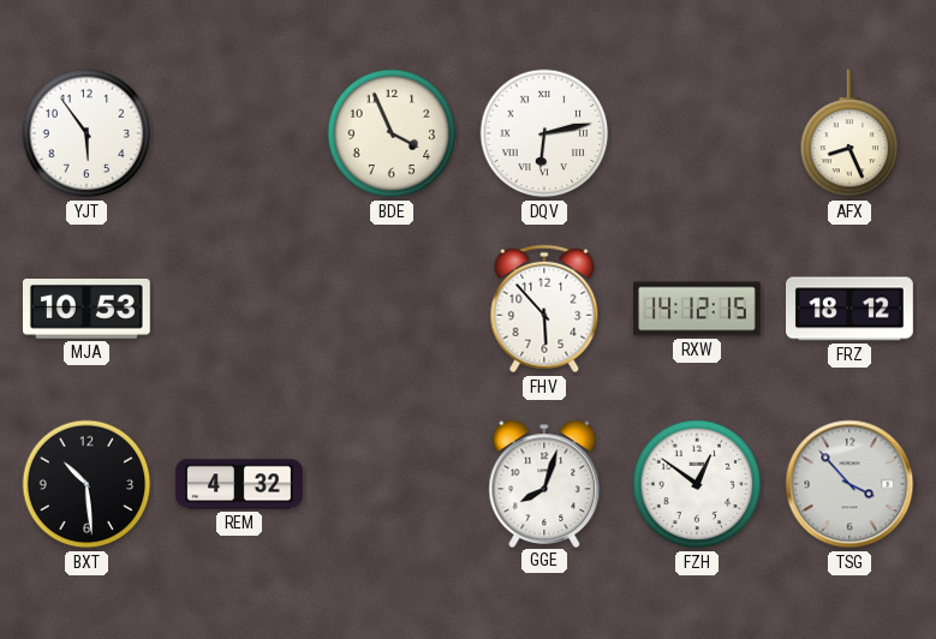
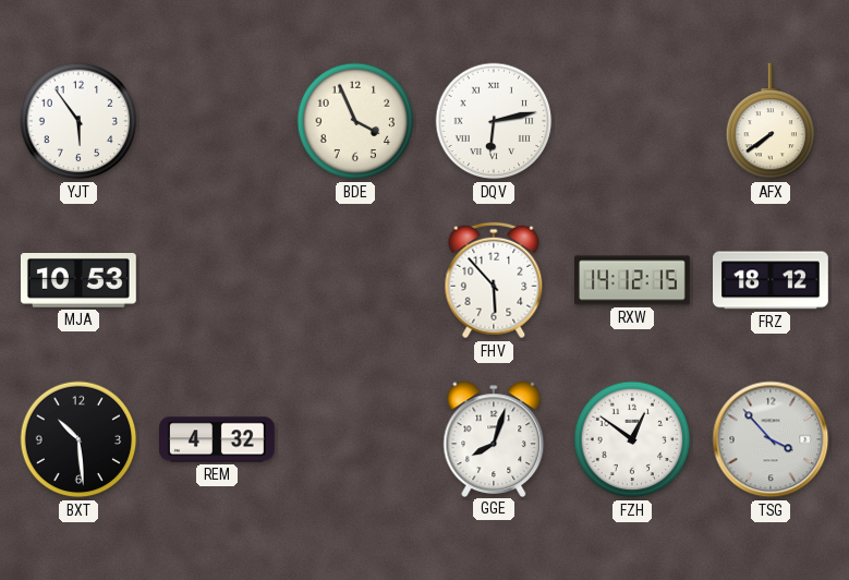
AFX: 8:26 -> 7:39
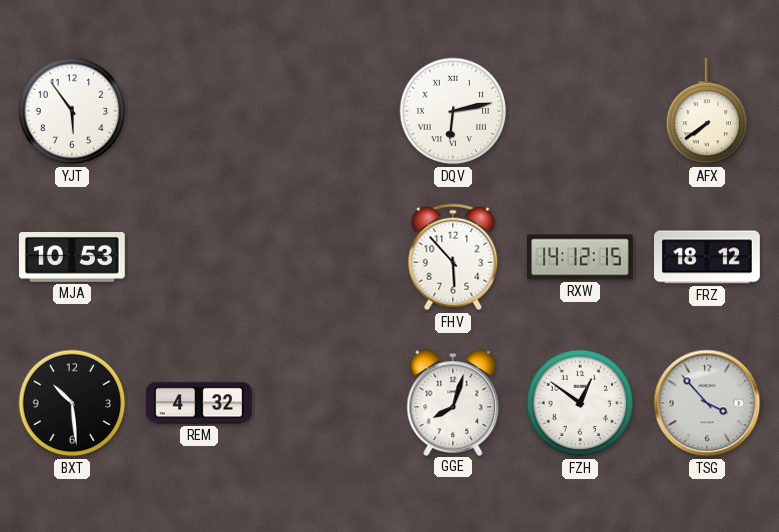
BDE: 3:56 -> none
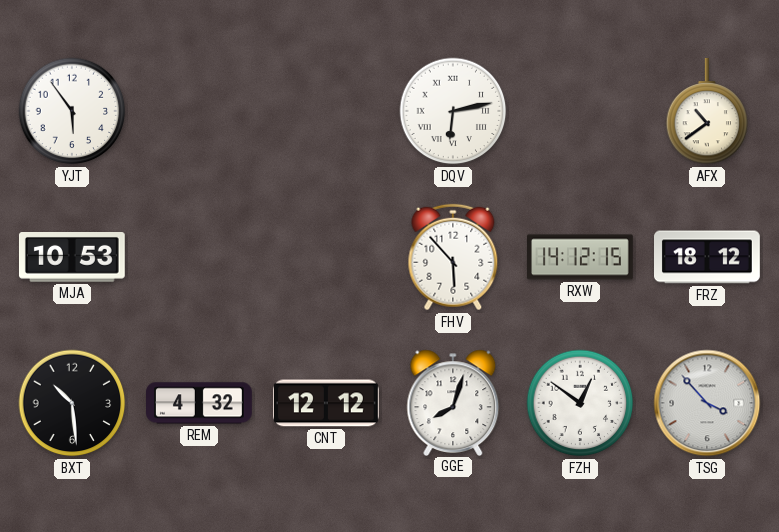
AFX: 7:39 -> 10:39
CNT: none -> 12:12
